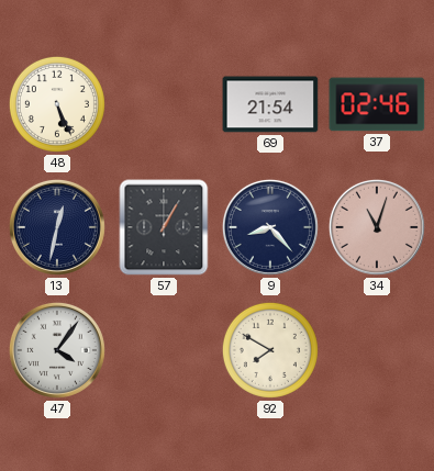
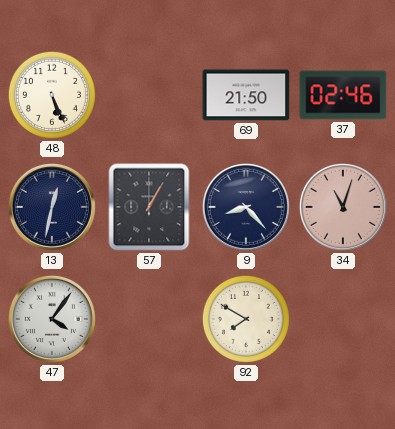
69: 21:54 -> 21:50
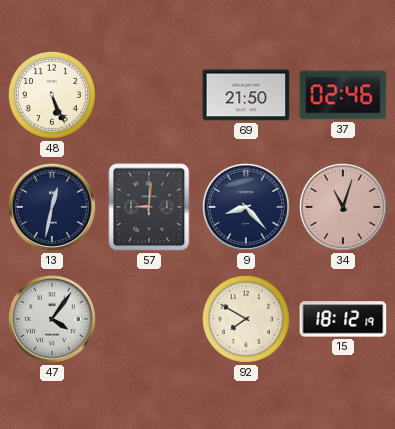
57: 1:05 -> 9:01
15: none -> 18:12
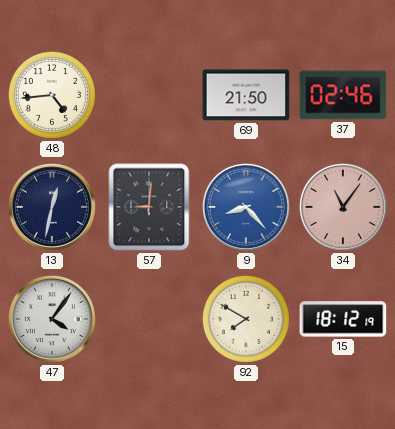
48: 5:26 -> 4:44
9 dial: navy -> blue
34: 11:03 -> 11:06
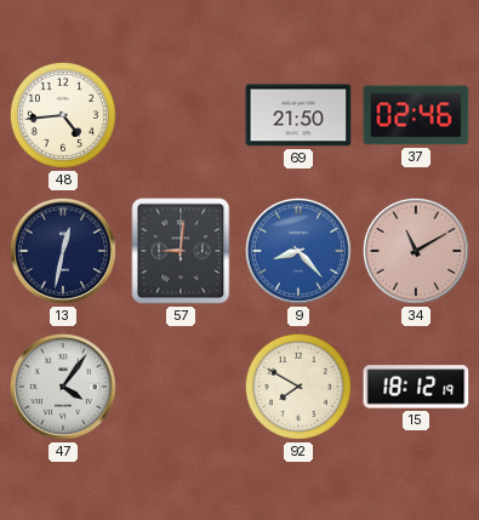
34: 11:06 -> 11:10
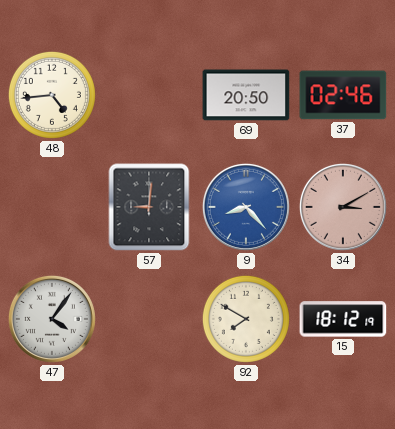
69: 21:50 -> 20:50
13: 12:32 -> none
34: 11:10 -> 3:10
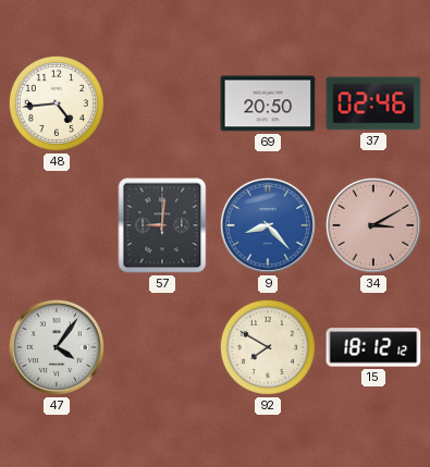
15: 18:12:19 -> 18:12:12
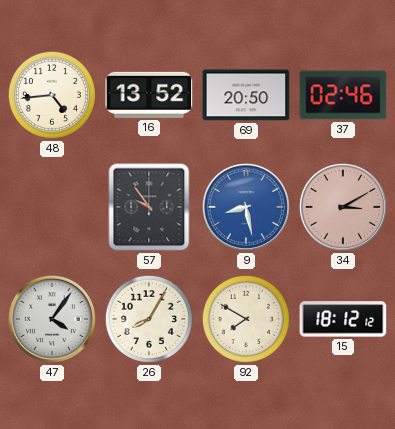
16: none -> 13:52
57: 9:01 -> 9:54
9: 8:23 -> 8:28
26: none -> 8:05
